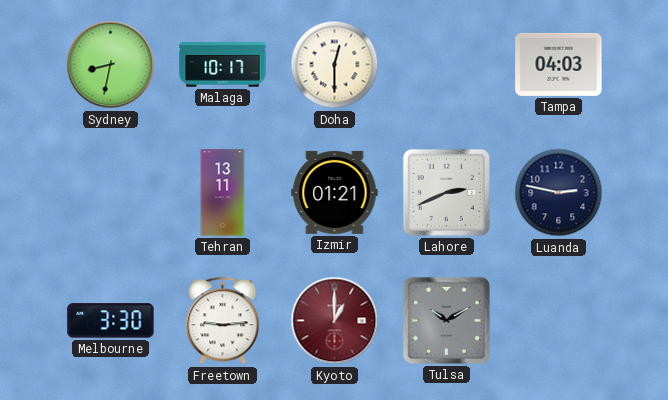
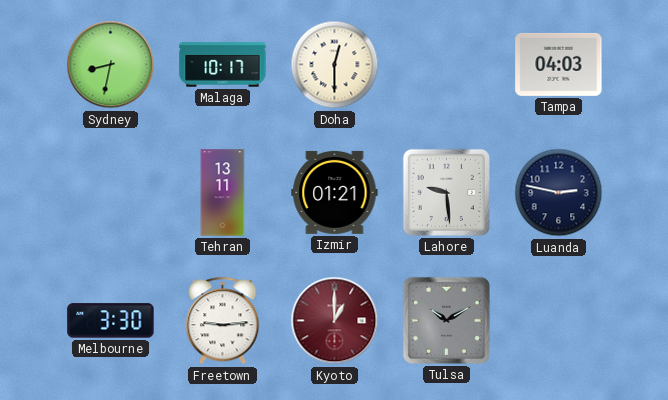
Lahore: 2:41 -> 9:29
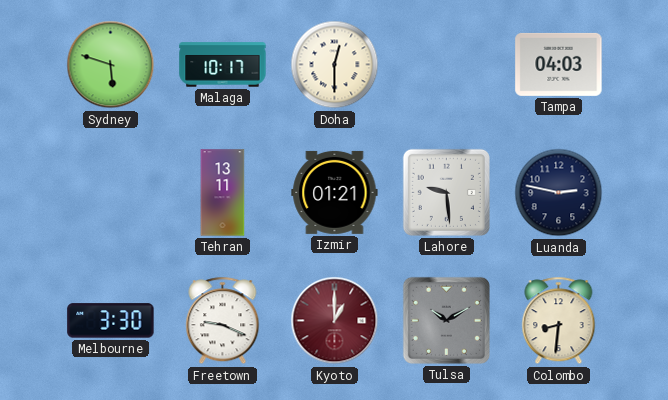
Sydney: 8:32 -> 5:48
Freetown: 9:14 -> 9:19
Colombo: none -> 8:31
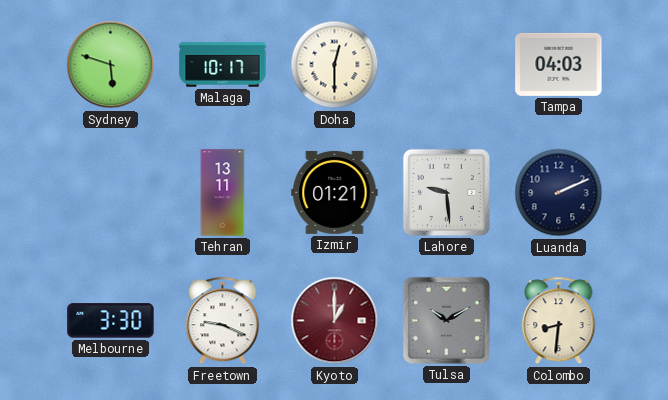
Luanda: 2:47 -> 2:11
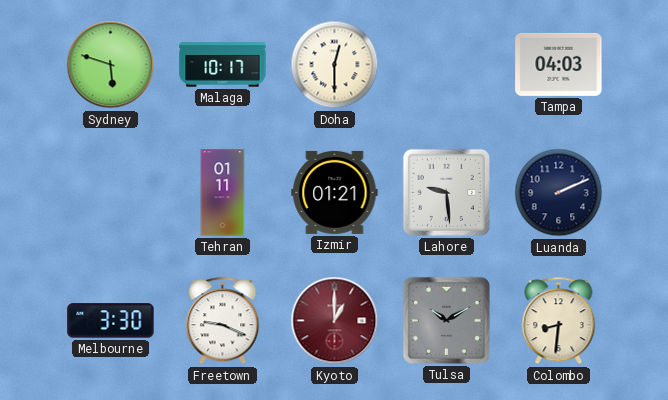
Tehran: 13:11 -> 01:11
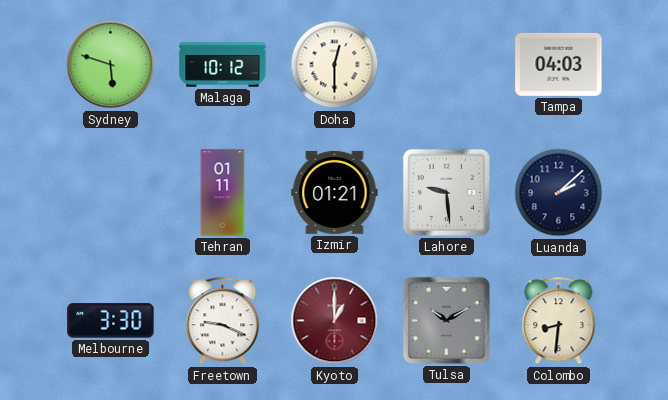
Malaga: 10:17 -> 10:12
Luanda: 2:11 -> 2:08
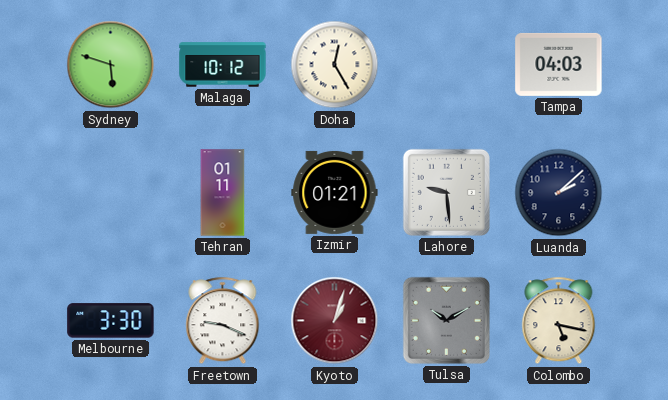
Doha: 12:30 -> 12:25
Kyoto: 1:00 -> 1:03
Colombo: 8:31 -> 5:17
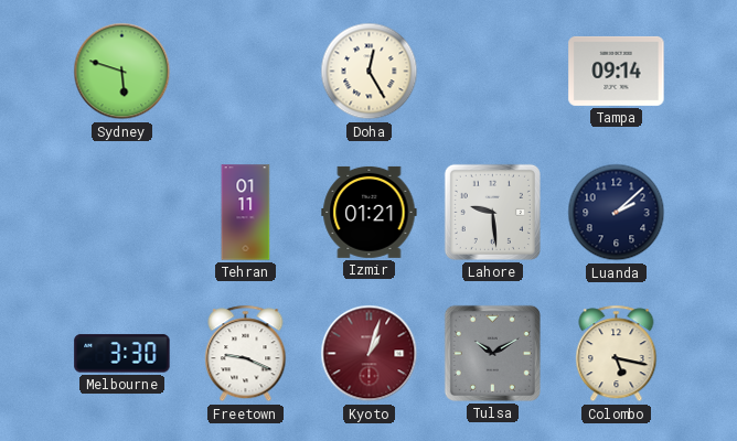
Malaga: 10:12 -> none
Tampa: 04:03 -> 09:14
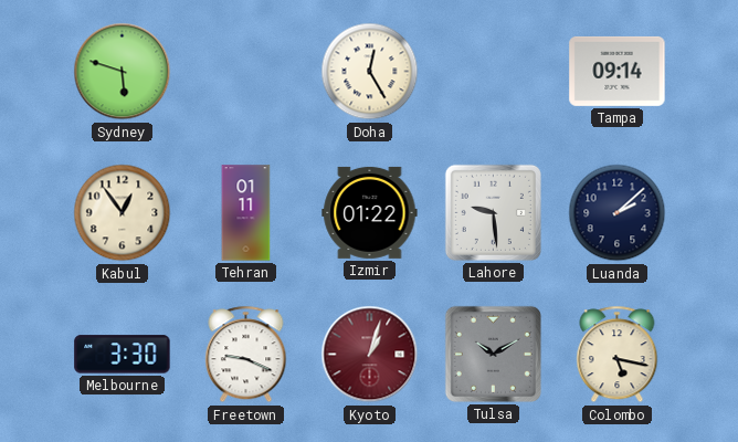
Kabul: none -> 12:54
Izmir: 01:21 -> 01:22
